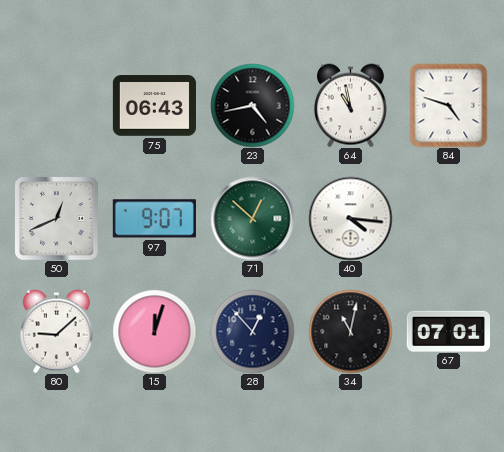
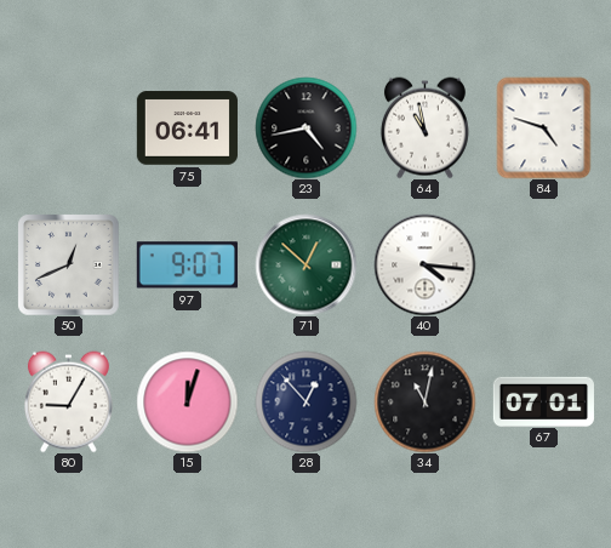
75: 06:43 -> 06:41
80: 9:08 -> 9:05
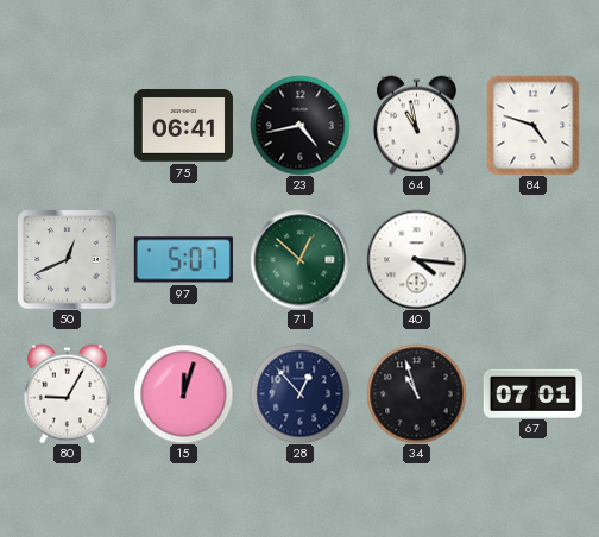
97: 9:07 -> 5:07
34: 11:02 -> 10:57
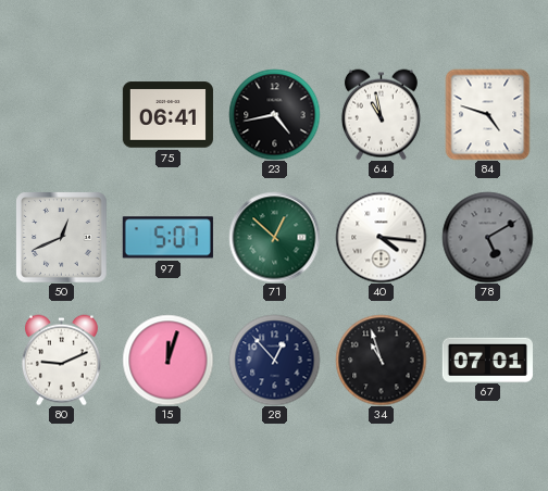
78: none -> 5:10
80: 9:05 -> 9:11
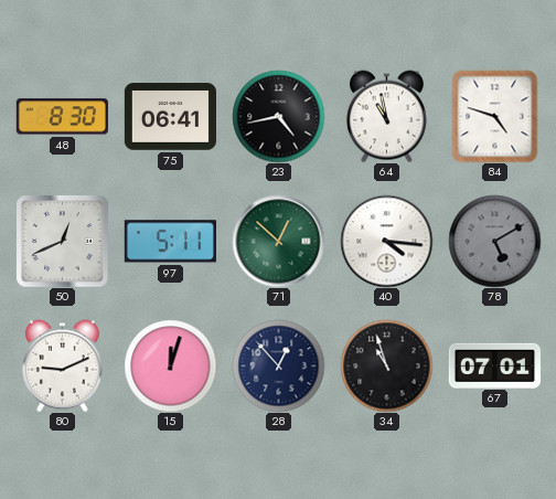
48: none -> 8:30
97: 5:07 -> 5:11
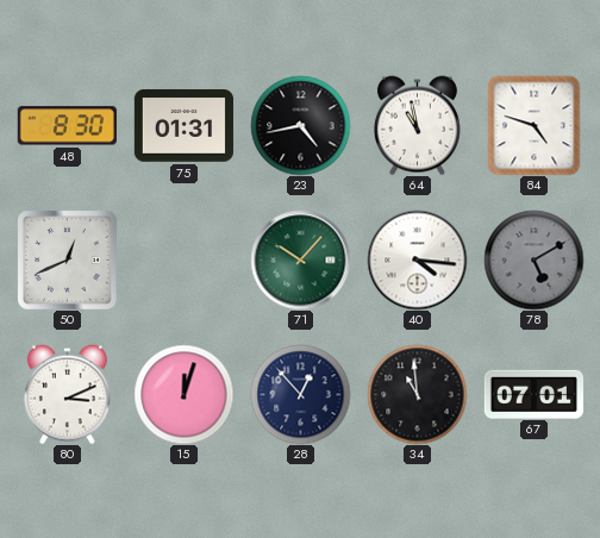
75: 06:41 -> 01:31
97: 5:11 -> none
71: 12:52 -> 10:07
80: 9:11 -> 3:11
34: 10:57 -> 10:59
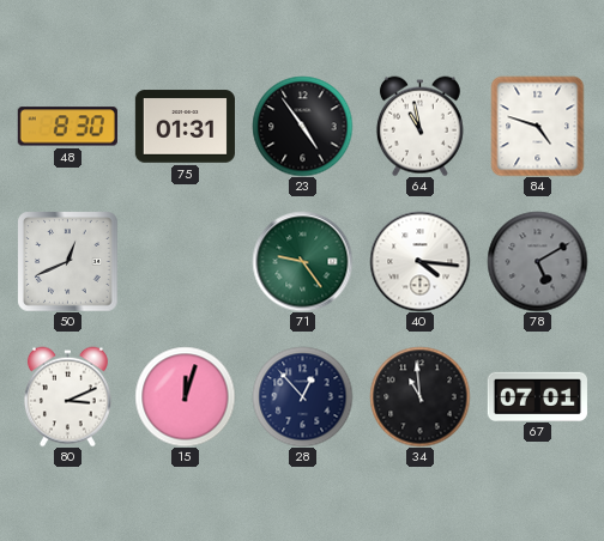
23: 4:43 -> 4:54
71: 10:07 -> 9:24
